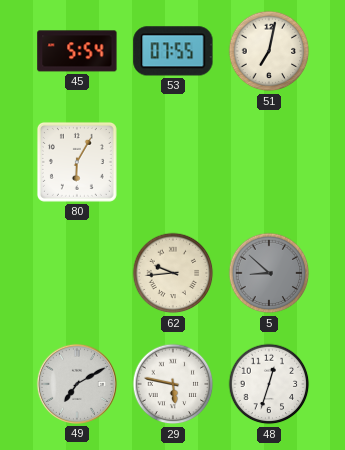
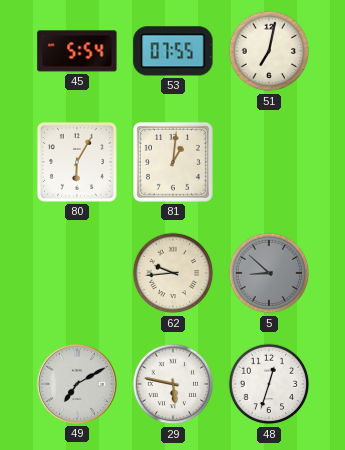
81: none -> 1:01
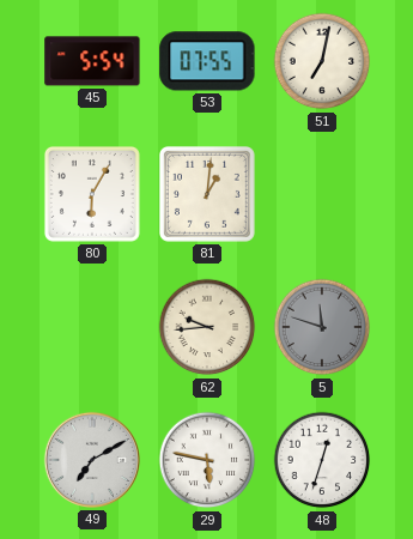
5: 8:52 -> 11:48
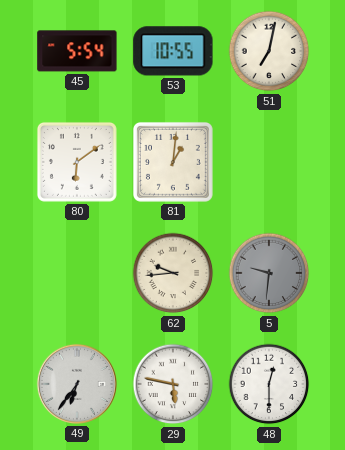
53: 07:55 -> 10:55
80: 6:05 -> 6:09
5: 11:48 -> 9:31
49: 7:10 -> 6:36
48: 12:33 -> 12:30
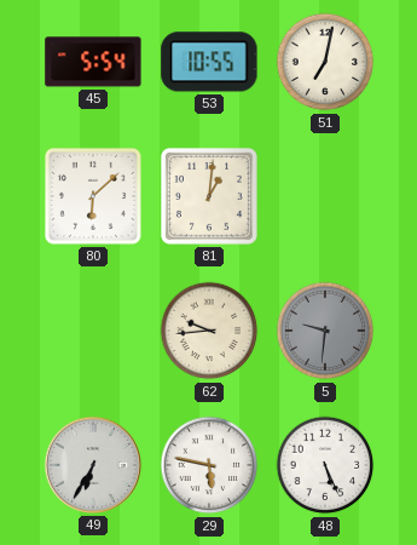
80: 6:09 -> 6:08
49: 6:36 -> 6:35
48: 12:30 -> 5:26
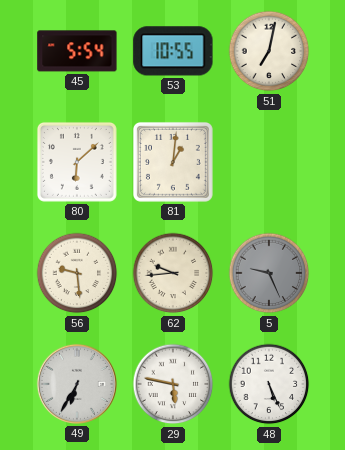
56: none -> 9:29
5: 9:31 -> 9:26
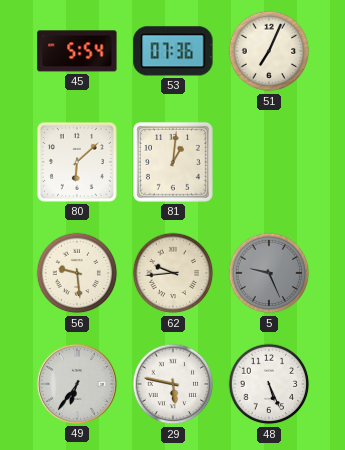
53: 10:55 -> 07:36
51: 7:02 -> 7:04
49: 6:35 -> 6:36
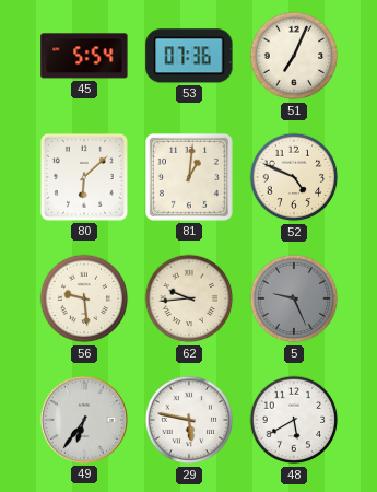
52: none -> 4:49
48: 5:26 -> 5:40
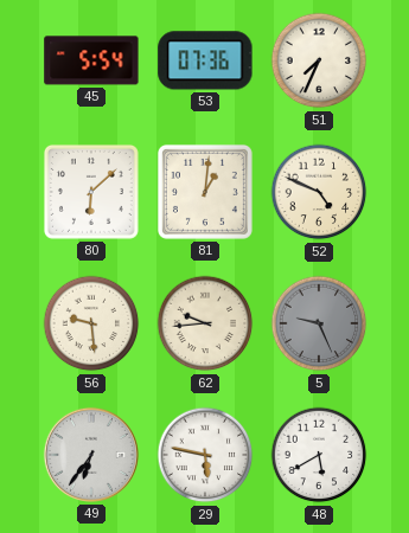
51: 7:04 -> 7:34
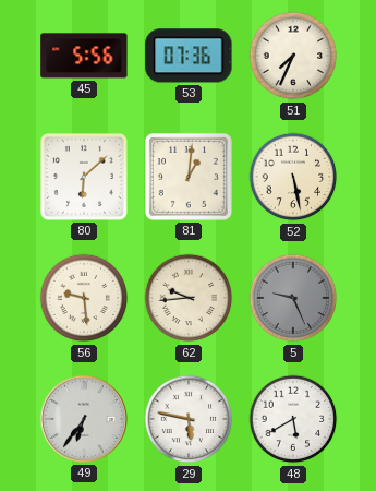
45: 5:54 -> 5:56
52: 4:49 -> 5:28
